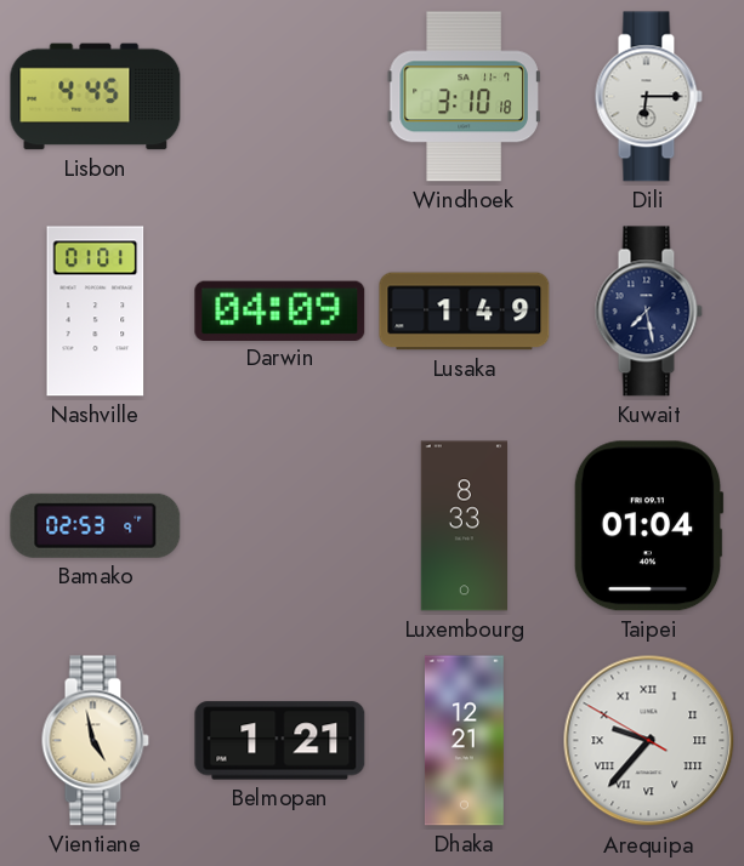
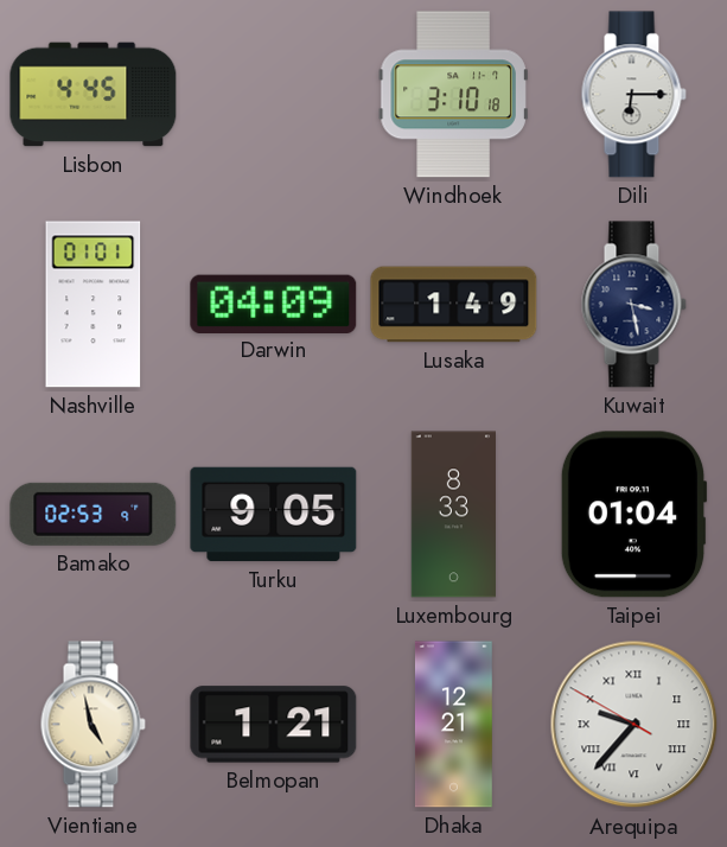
Kuwait: 7:28 -> 3:28
Turku: none -> 9:05
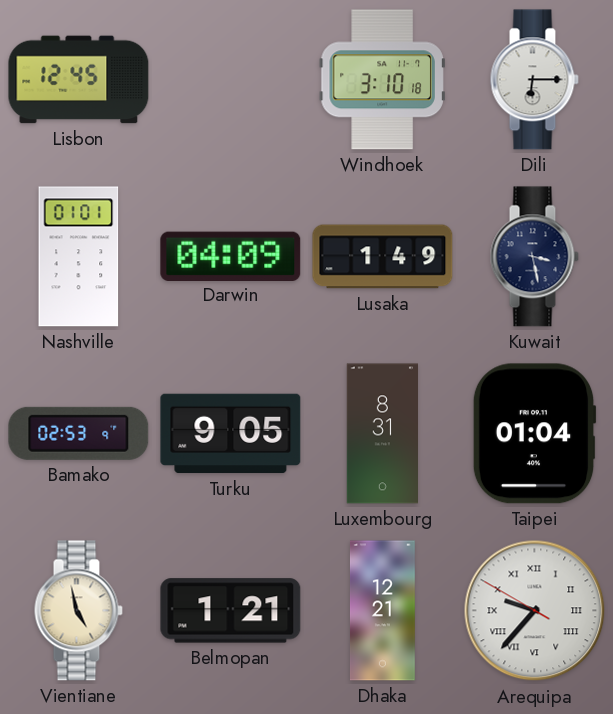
Lisbon: 4:45 -> 12:45
Luxembourg: 8:33 -> 8:31
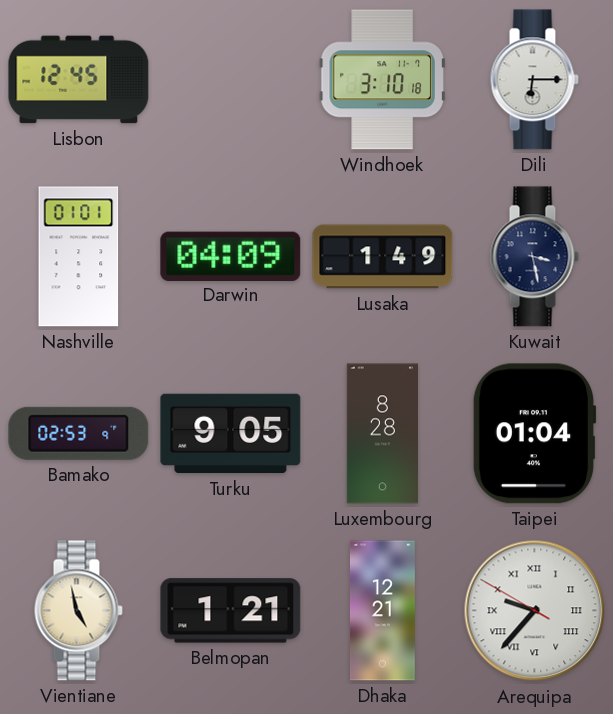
Luxembourg: 8:31 -> 8:28
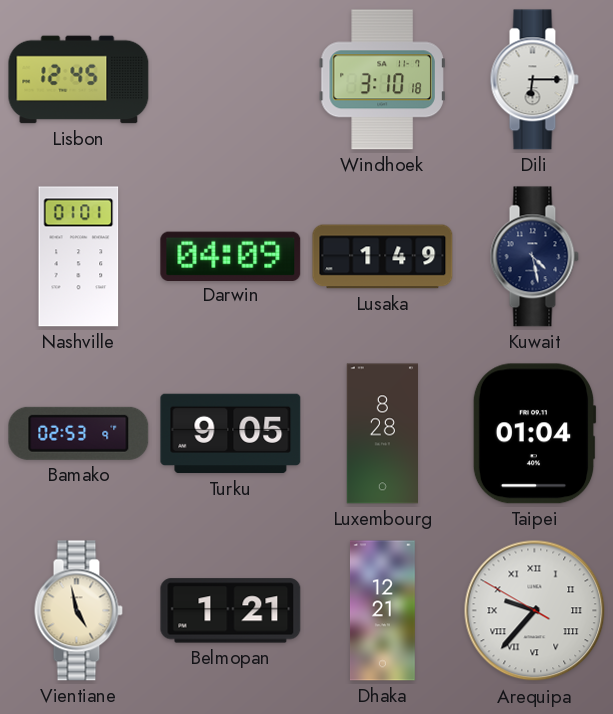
Kuwait: 3:28 -> 4:28
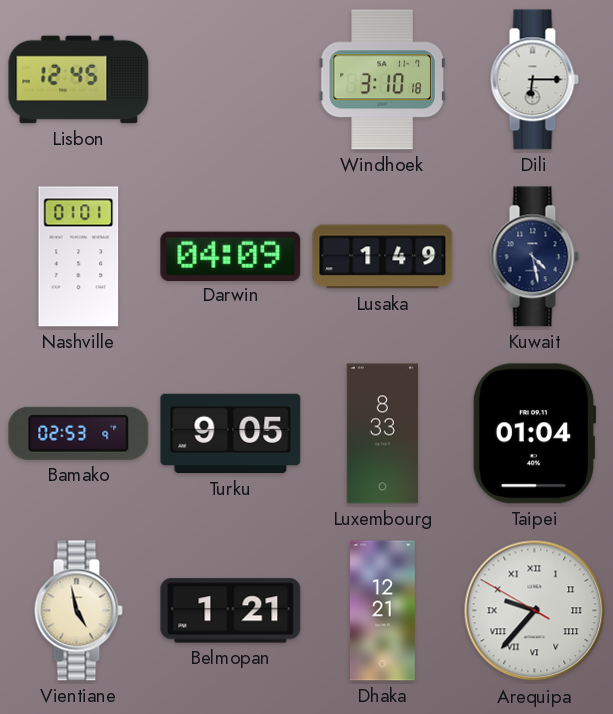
Luxembourg: 8:28 -> 8:33
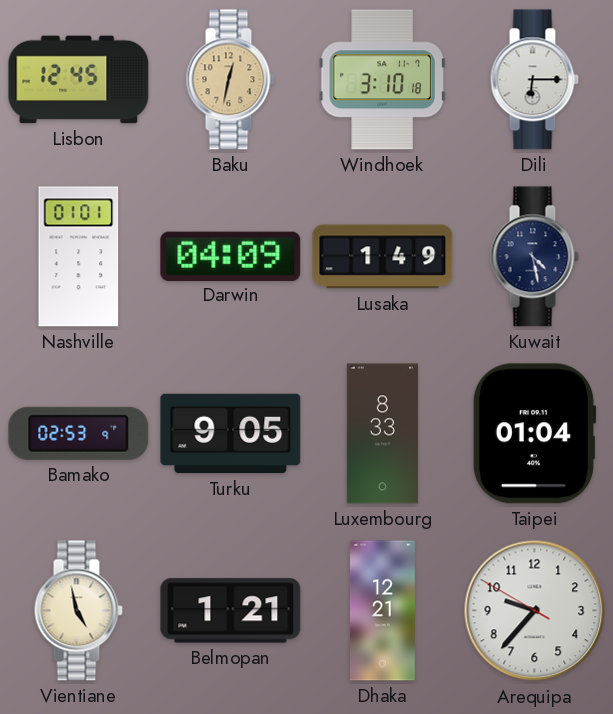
Baku: none -> 12:32
Arequipa numerals: Roman -> Arabic
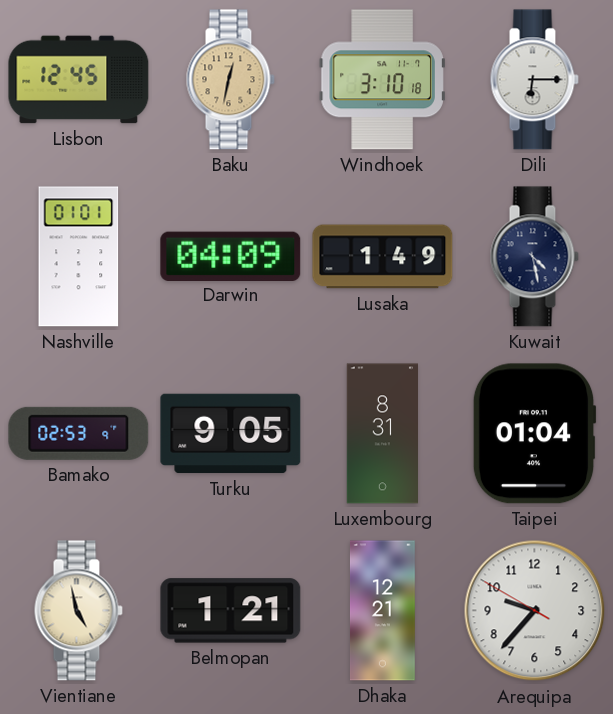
Luxembourg: 8:33 -> 8:31
